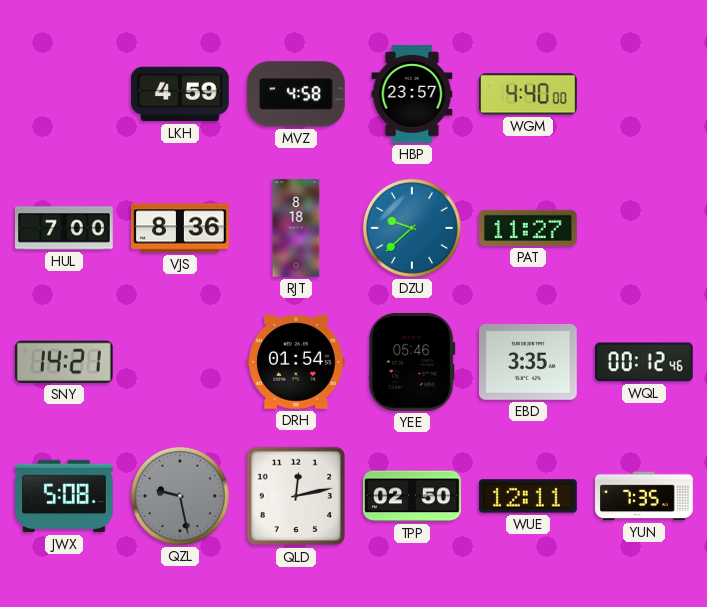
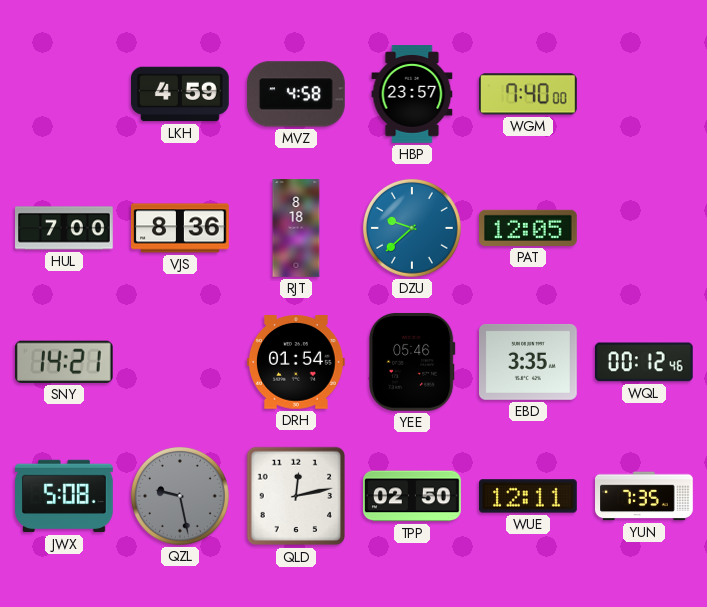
WGM: 4:40 -> 7:40
PAT: 11:27 -> 12:05
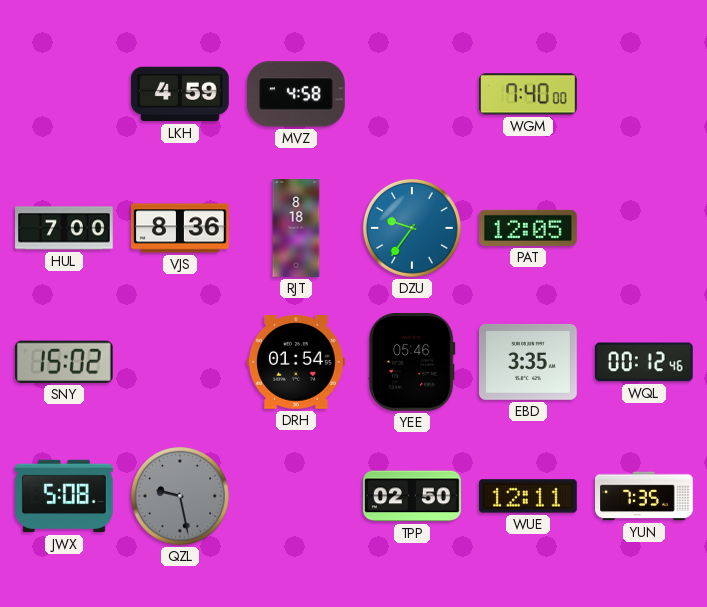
HBP: 23:57 -> none
DZU: 9:38 -> 9:36
SNY: 14:21 -> 15:02
QLD: 12:13 -> none
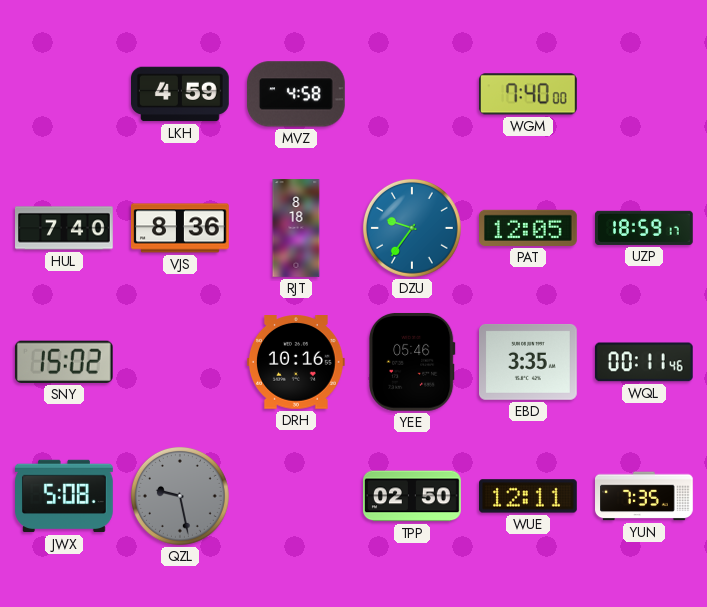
HUL: 7:00 -> 7:40
UZP: none -> 18:59
DRH: 01:54 -> 10:16
WQL: 00:12 -> 00:11
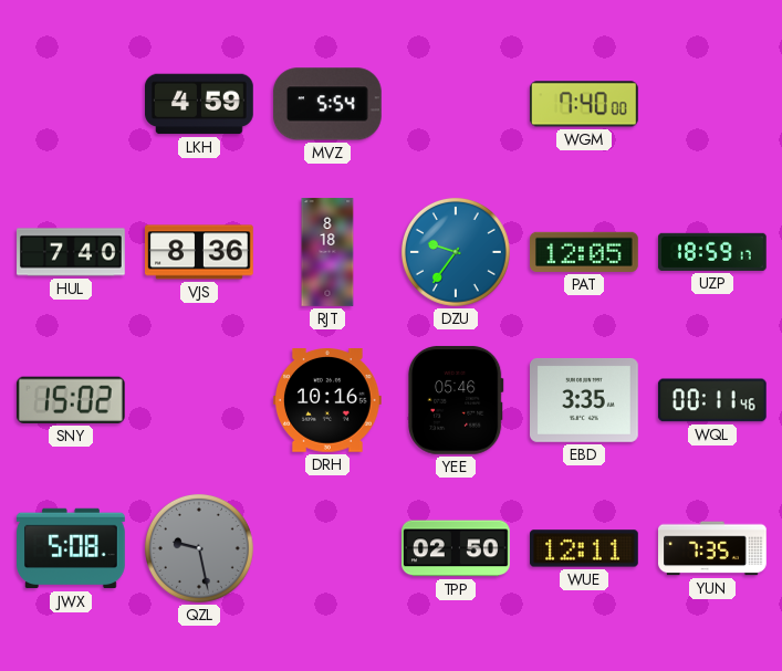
MVZ: 4:58 -> 5:54
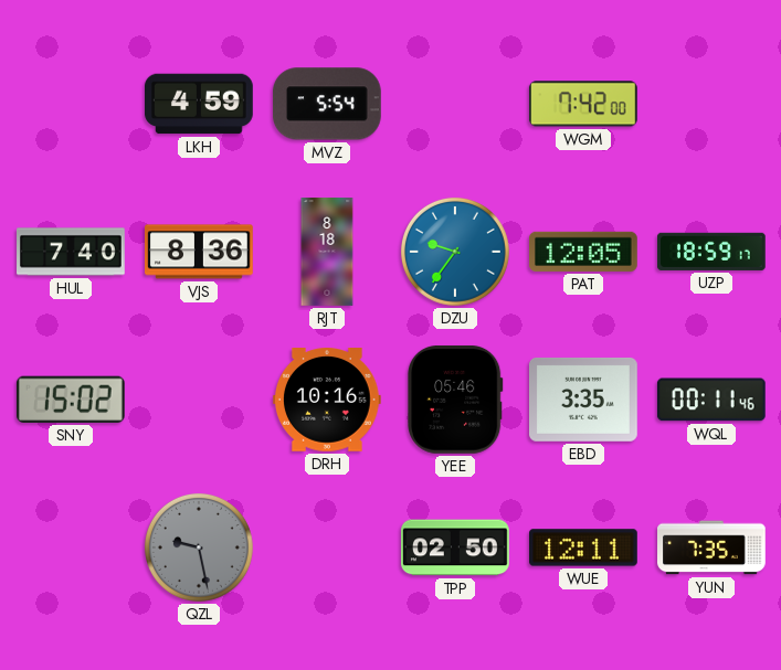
WGM: 7:40 -> 7:42
JWX: 5:08 -> none
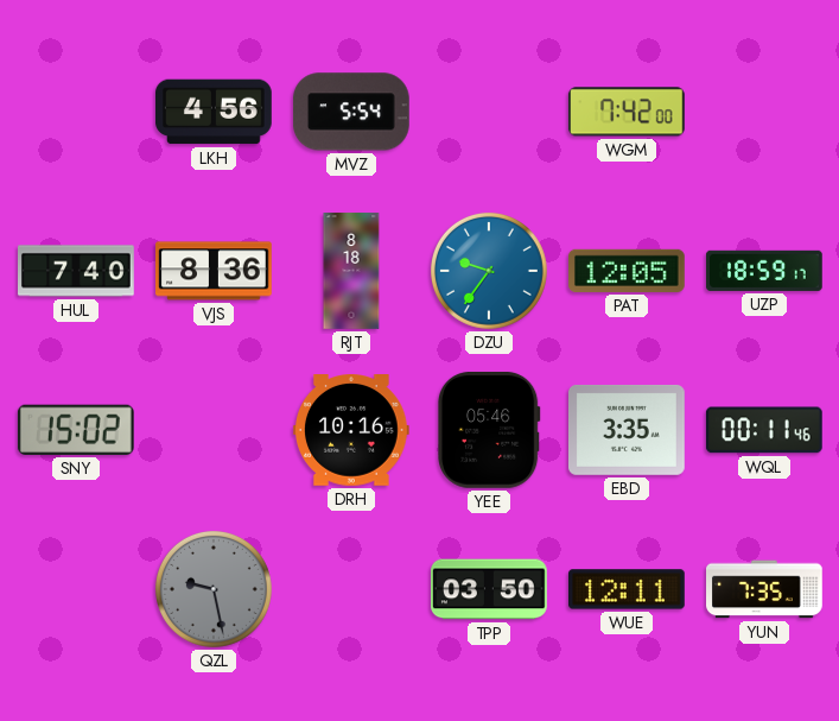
LKH: 4:59 -> 4:56
TPP: 02:50 -> 03:50
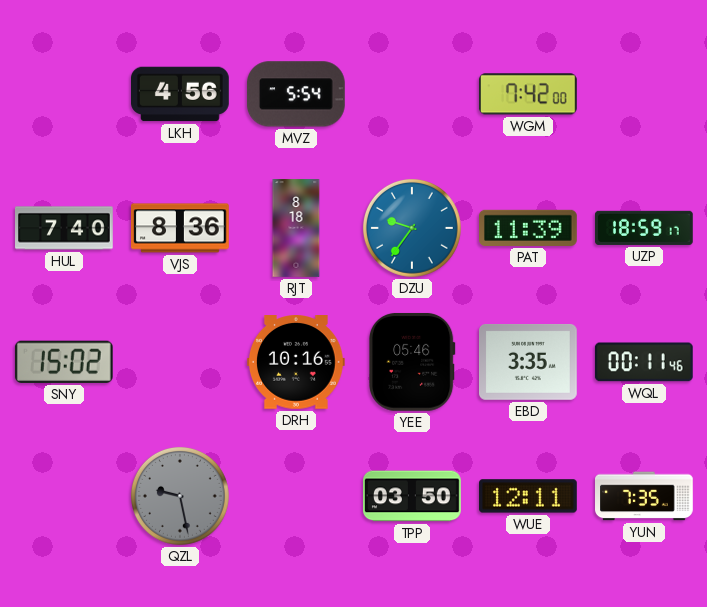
PAT: 12:05 -> 11:39
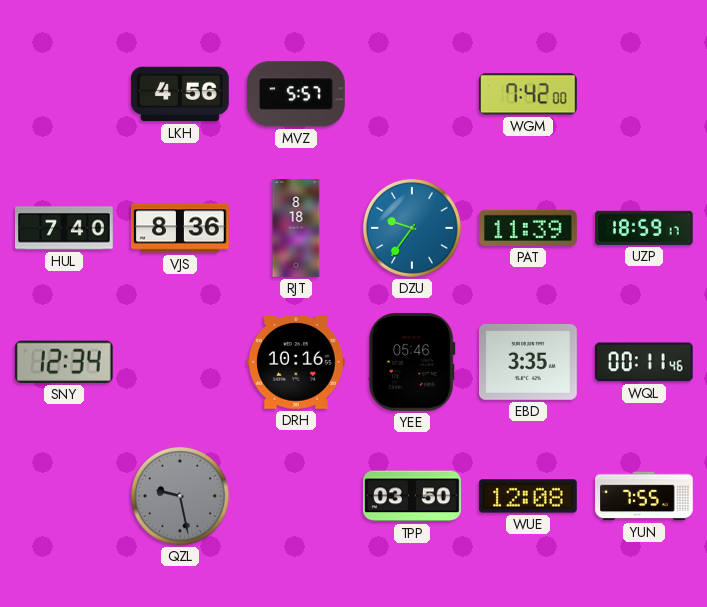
MVZ: 5:54 -> 5:57
SNY: 15:02 -> 12:34
WUE: 12:11 -> 12:08
YUN: 7:35 -> 7:55
